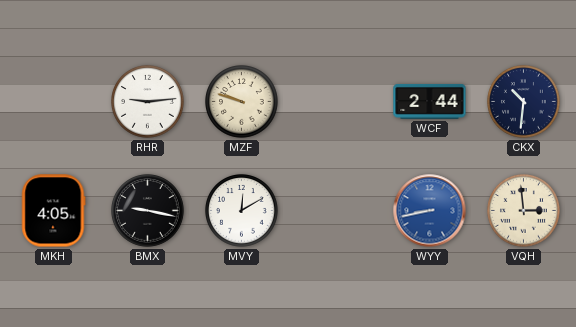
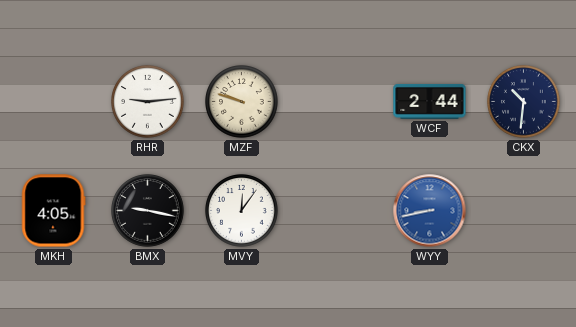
MVY: 12:10 -> 12:06
VQH: 2:59 -> none
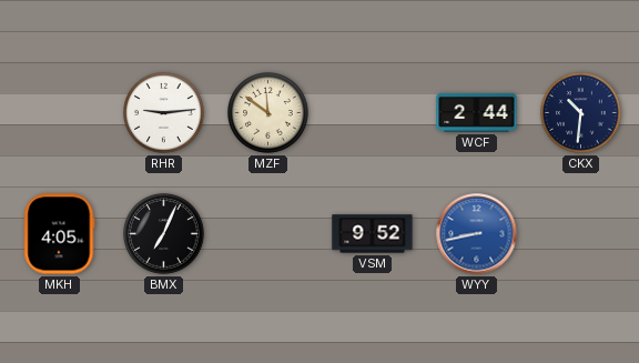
MZF: 9:48 -> 11:51
BMX: 9:17 -> 7:04
MVY: 12:06 -> none
VSM: none -> 9:52
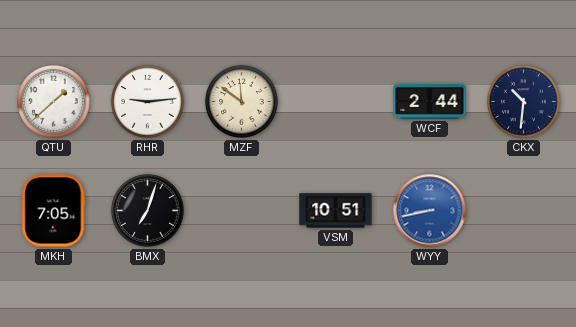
QTU: none -> 1:38
MKH: 4:05 -> 7:05
BMX: 7:04 -> 7:03
VSM: 9:52 -> 10:51
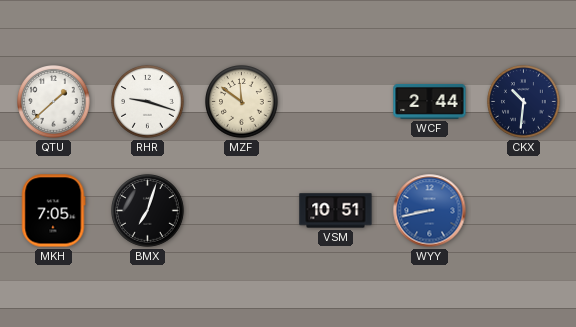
RHR: 9:14 -> 9:18
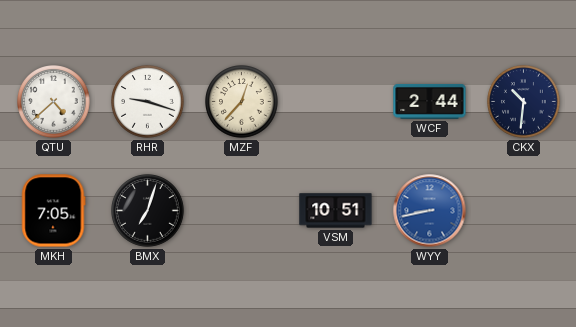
QTU: 1:38 -> 4:38
MZF: 11:51 -> 12:37
